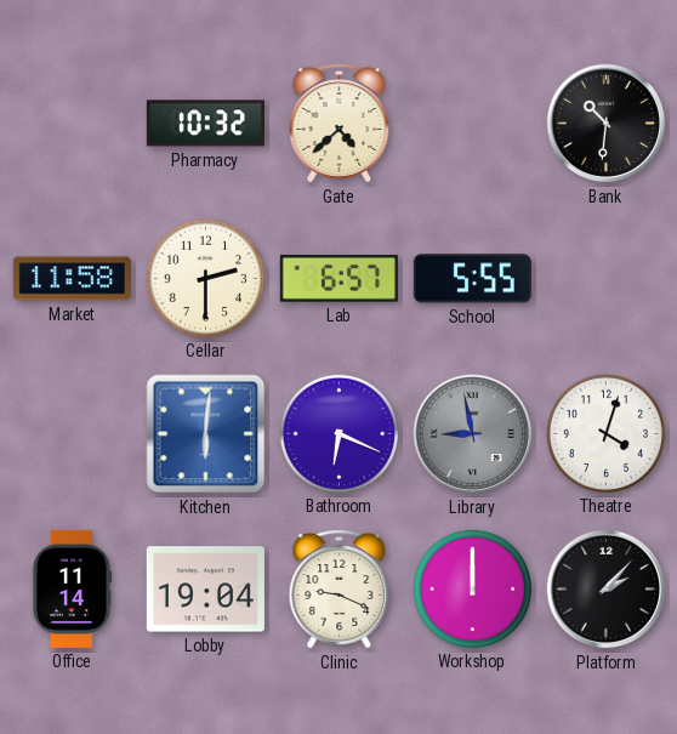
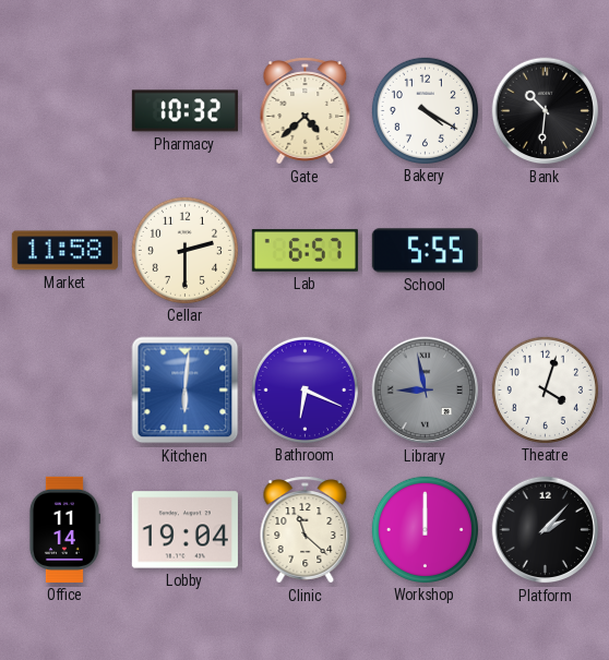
Bakery: none -> 4:20
Clinic: 9:19 -> 11:22
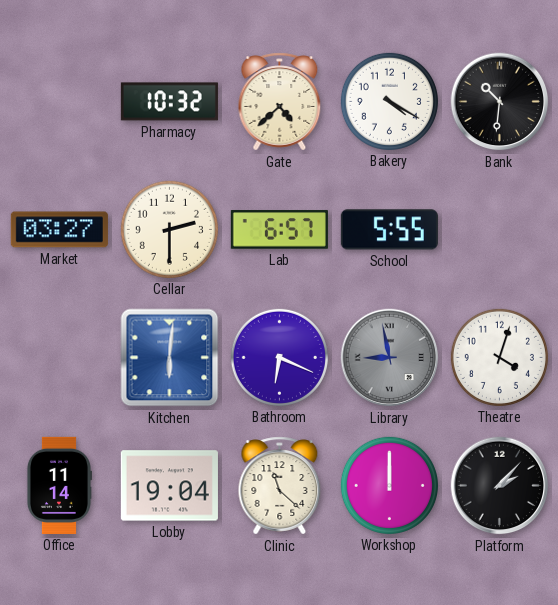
Market: 11:58 -> 03:27
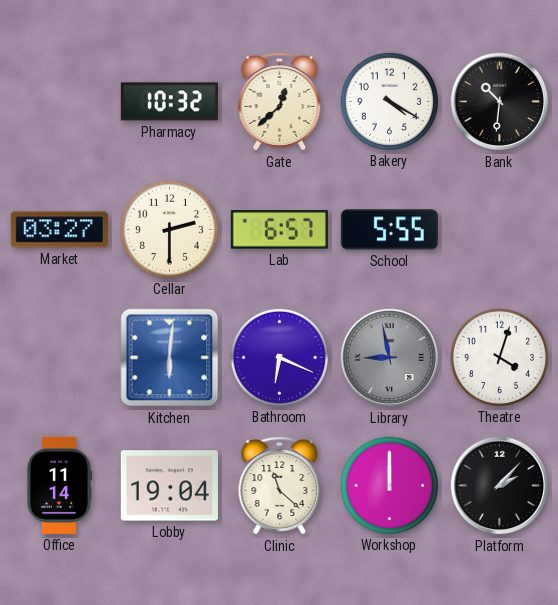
Gate: 4:38 -> 12:38
